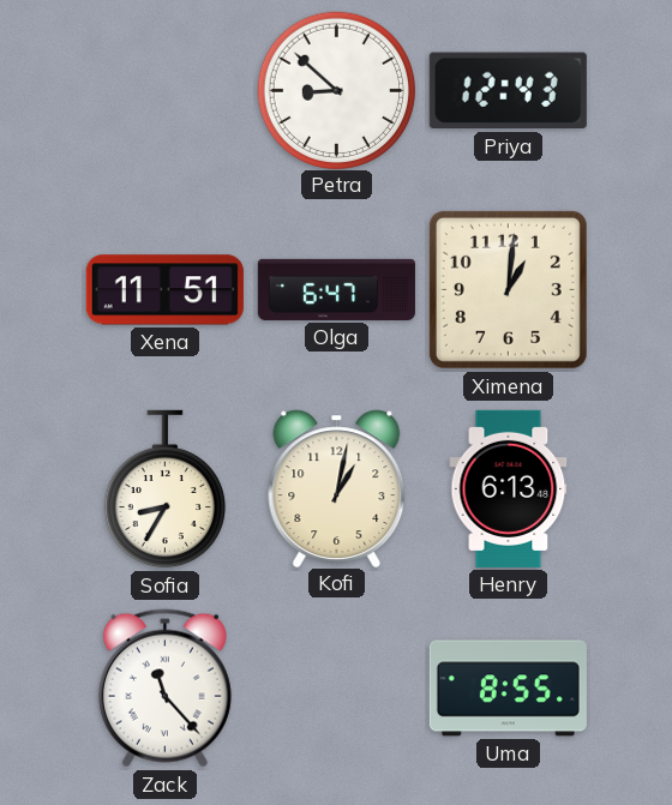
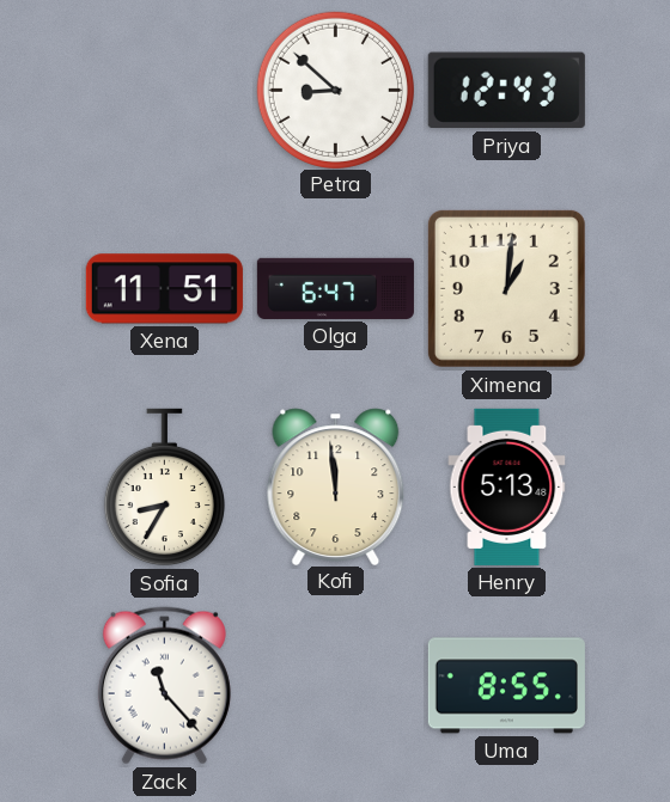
Kofi: 1:02 -> 11:59
Henry: 6:13 -> 5:13
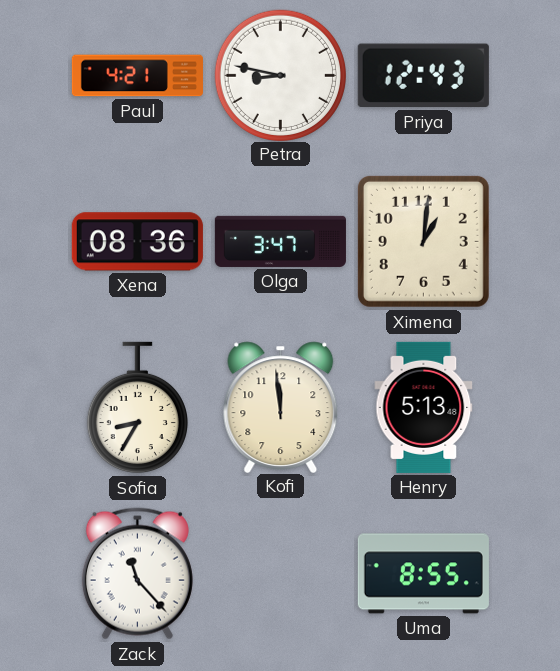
Paul: none -> 4:21
Petra: 8:52 -> 8:47
Xena: 11:51 -> 08:36
Olga: 6:47 -> 3:47
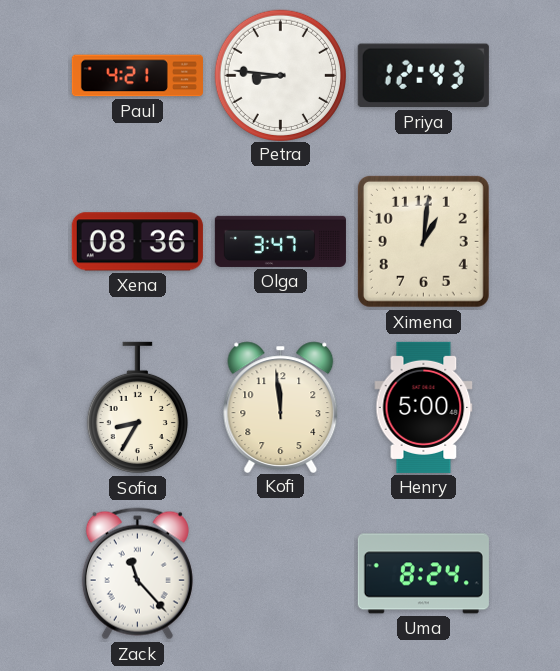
Petra: 8:47 -> 8:46
Henry: 5:13 -> 5:00
Uma: 8:55 -> 8:24
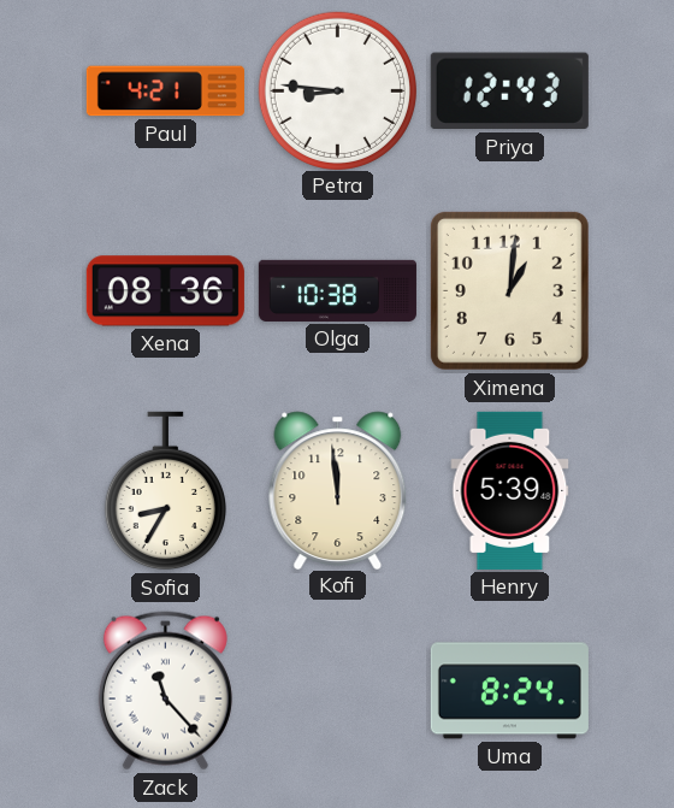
Olga: 3:47 -> 10:38
Henry: 5:00 -> 5:39
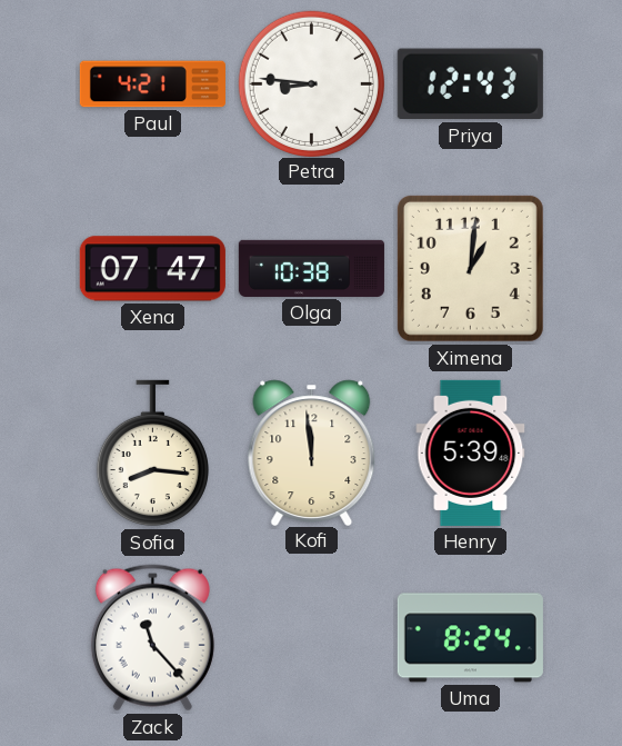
Xena: 08:36 -> 07:47
Sofia: 8:35 -> 8:16
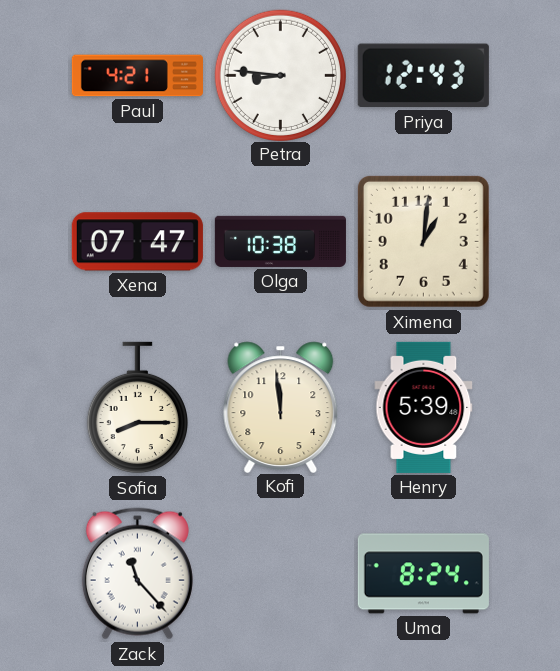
Sofia: 8:16 -> 8:15
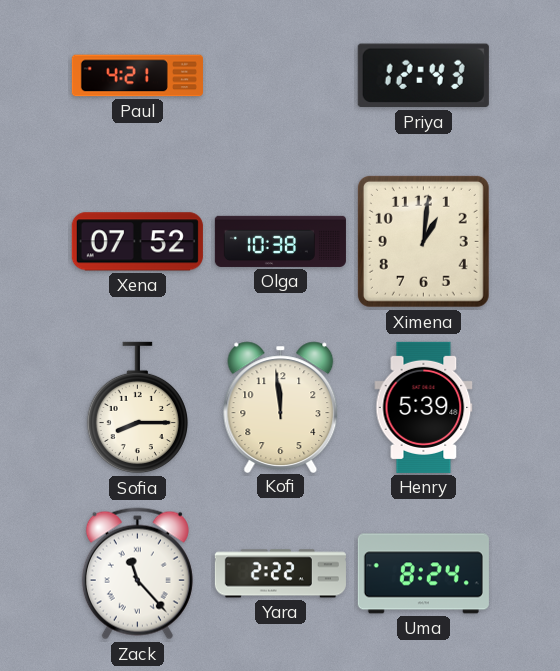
Petra: 8:46 -> none
Xena: 07:47 -> 07:52
Yara: none -> 2:22
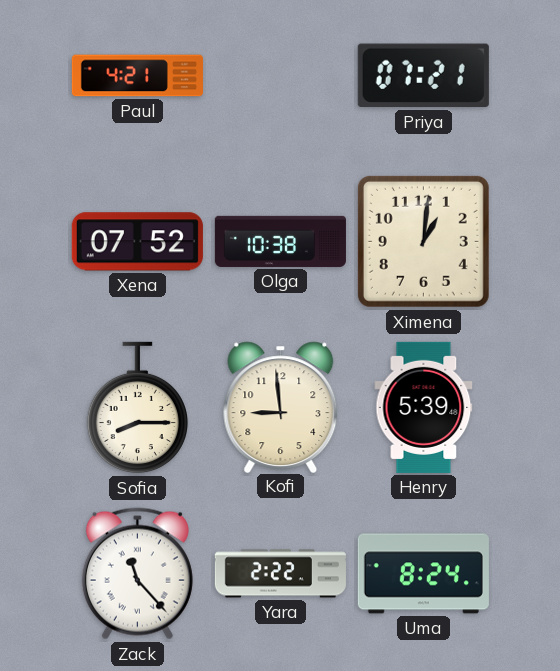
Priya: 12:43 -> 07:21
Kofi: 11:59 -> 8:59
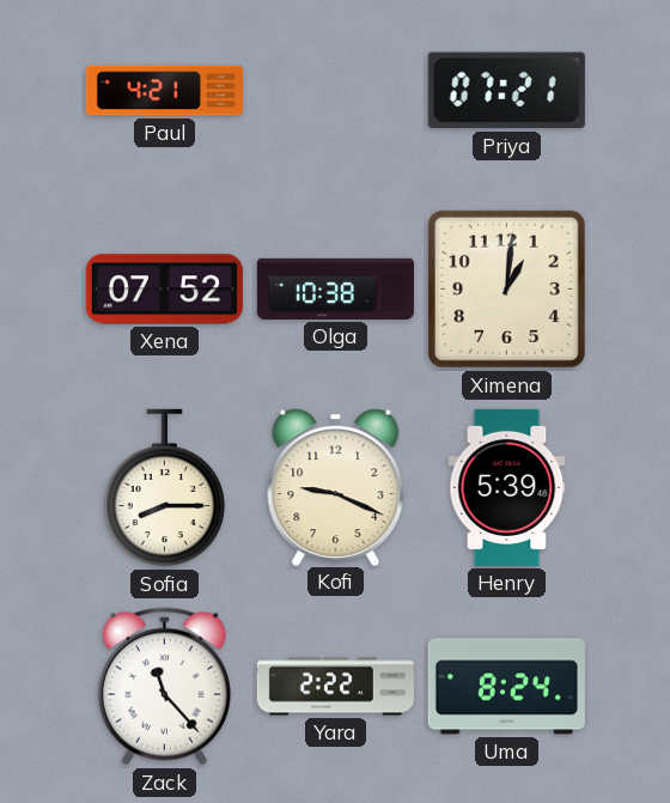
Kofi: 8:59 -> 9:19
